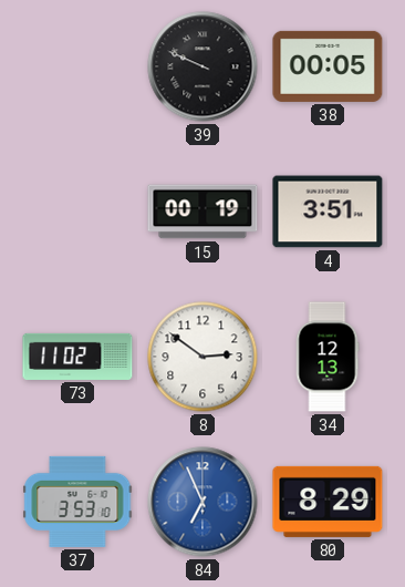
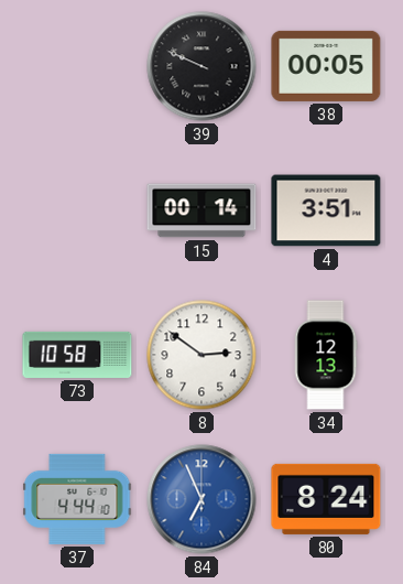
15: 00:19 -> 00:14
73: 11:02 -> 10:58
37: 3:53 -> 4:44
80: 8:29 -> 8:24
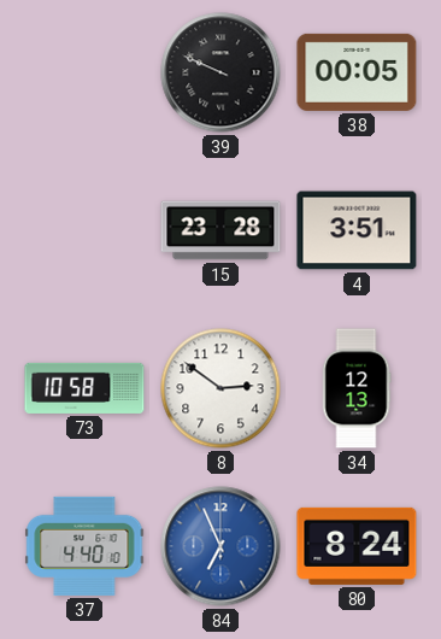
15: 00:14 -> 23:28
37: 4:44 -> 4:40
